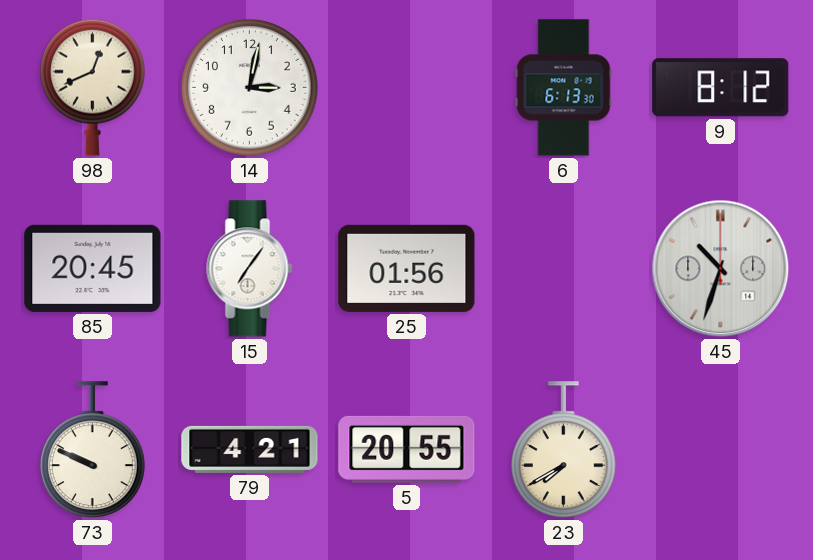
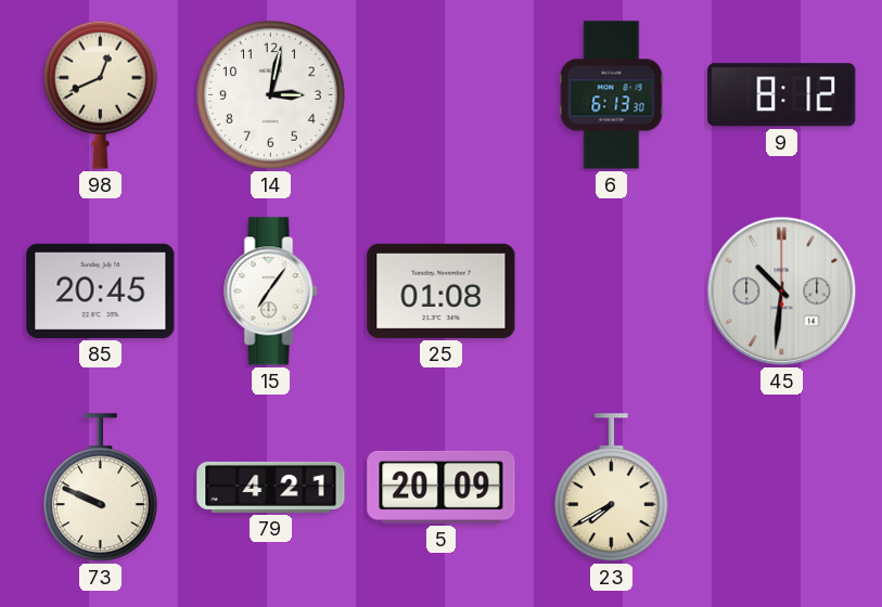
25: 01:56 -> 01:08
45: 10:33 -> 10:31
5: 20:55 -> 20:09
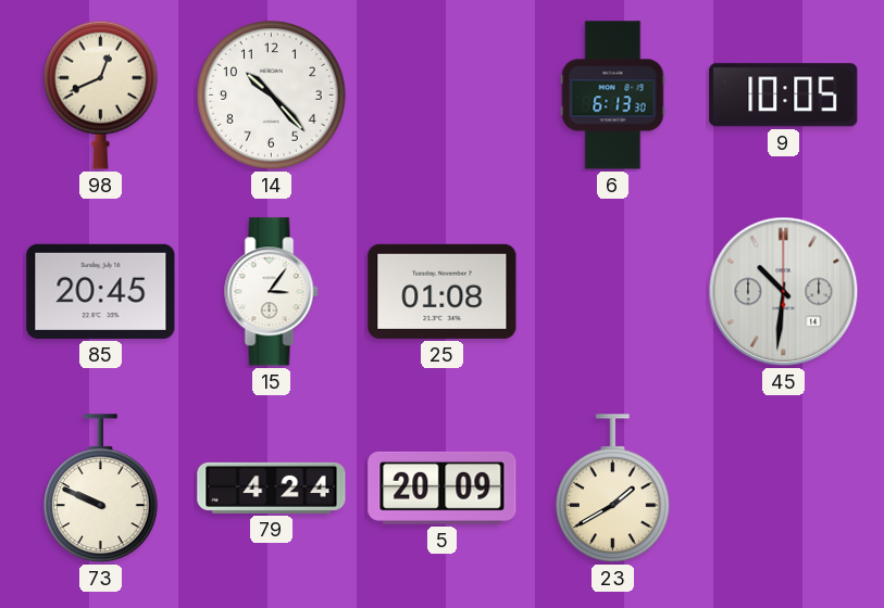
14: 3:02 -> 10:23
9: 8:12 -> 10:05
15: 7:06 -> 3:06
79: 4:21 -> 4:24
23: 7:40 -> 1:40
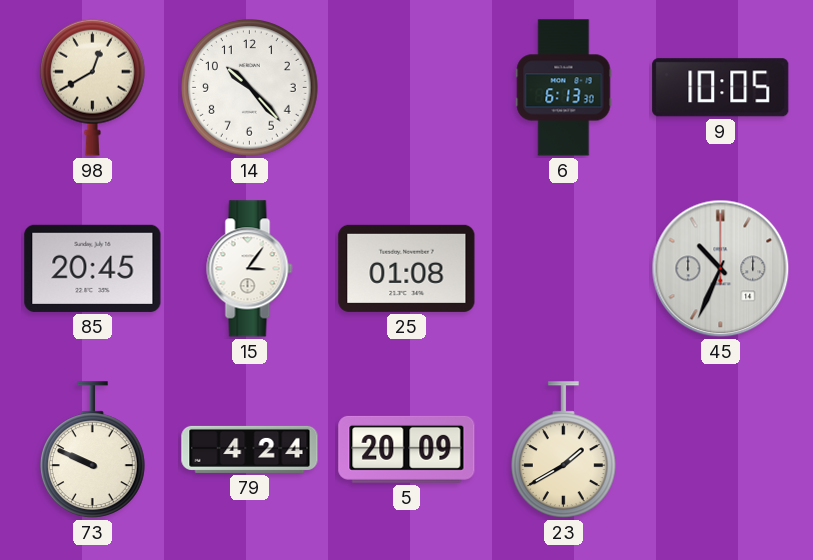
98: 12:41 -> 12:40
45: 10:31 -> 10:34
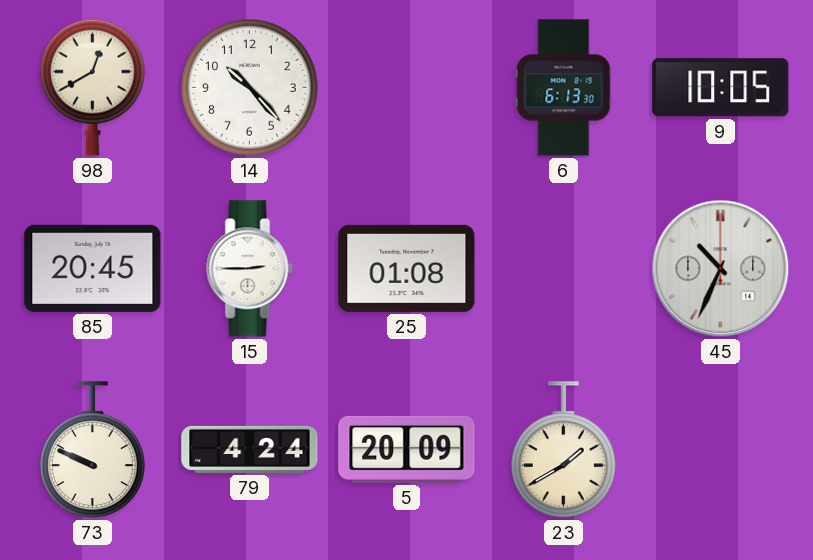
15: 3:06 -> 2:45
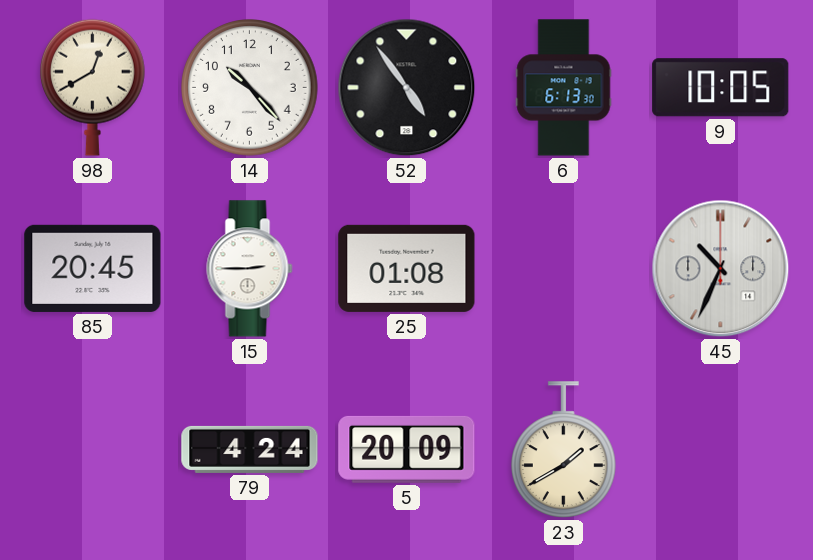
52: none -> 4:54
73: 9:49 -> none
